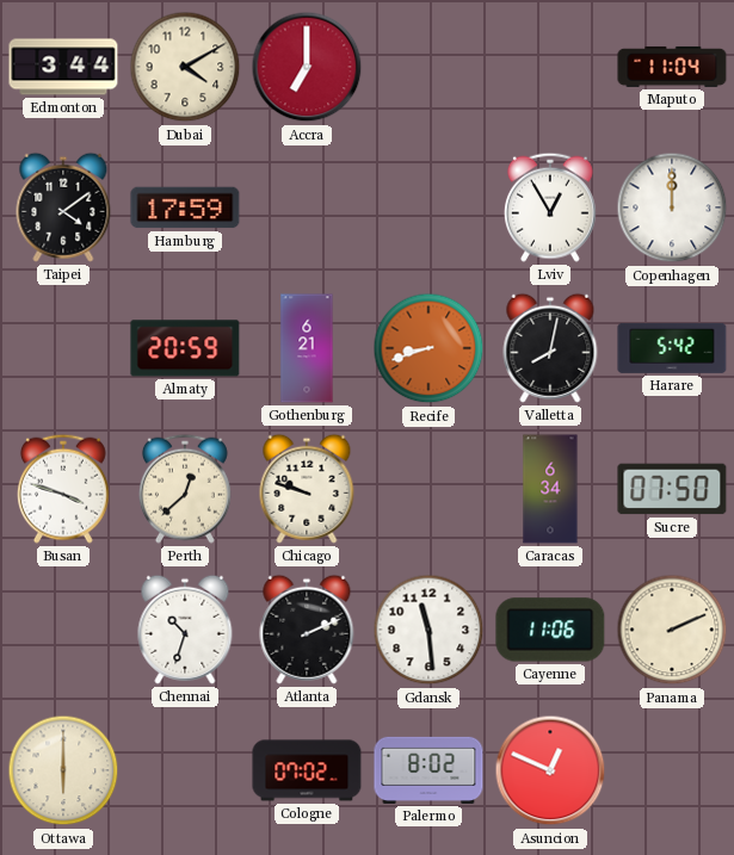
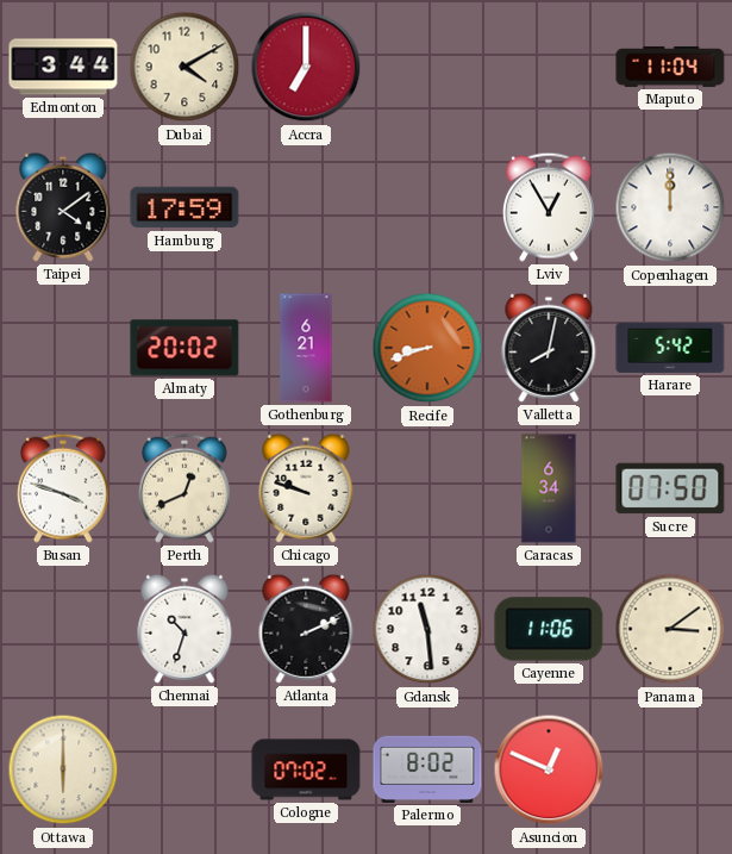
Almaty: 20:59 -> 20:02
Perth: 12:38 -> 12:41
Panama: 2:11 -> 3:09
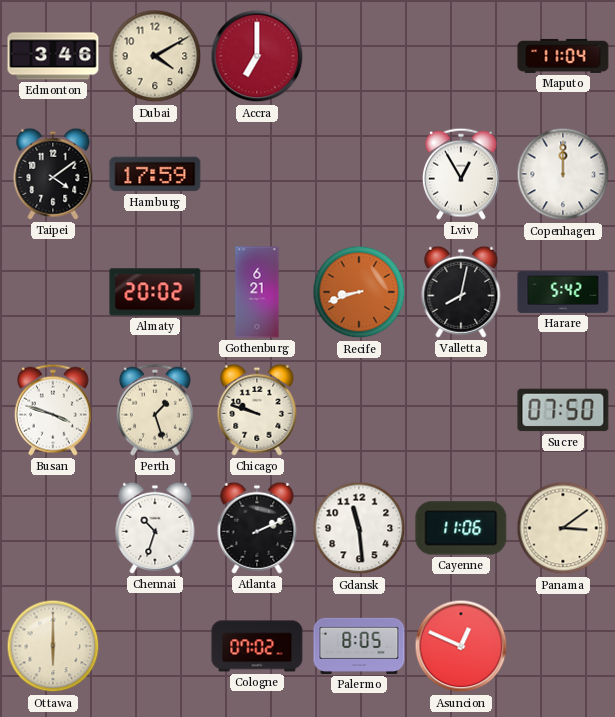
Edmonton: 3:44 -> 3:46
Perth: 12:41 -> 1:27
Caracas: 6:34 -> none
Palermo: 8:02 -> 8:05
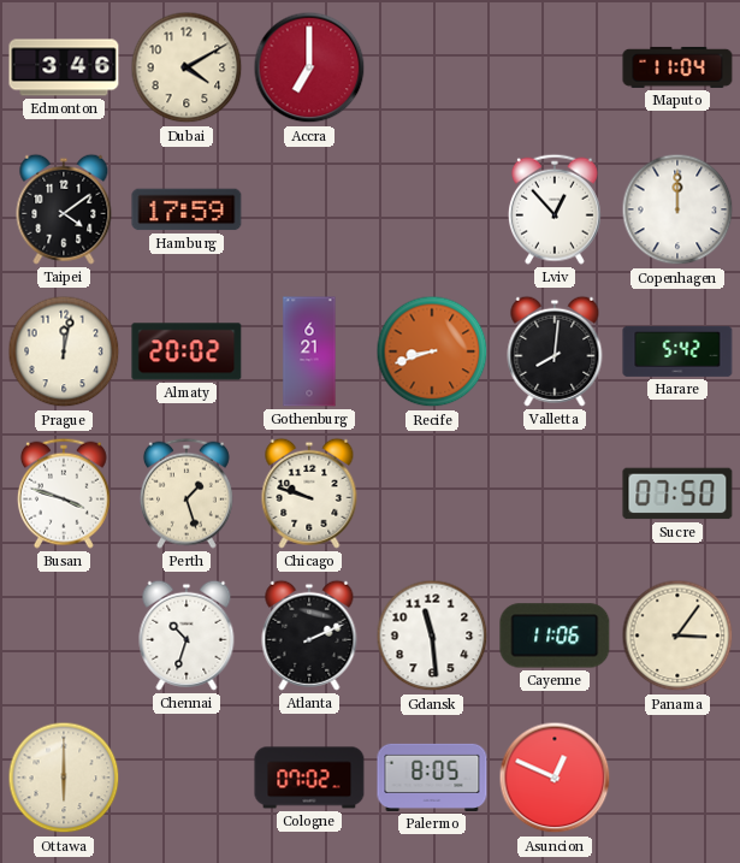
Lviv: 12:55 -> 12:53
Prague: none -> 12:02
Valletta: 8:02 -> 8:01
Panama: 3:09 -> 3:06
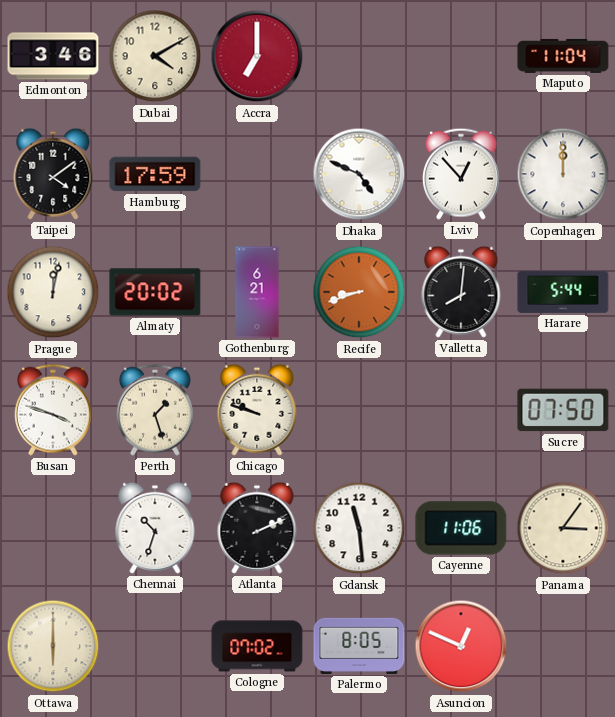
Dhaka: none -> 4:49
Harare: 5:42 -> 5:44
